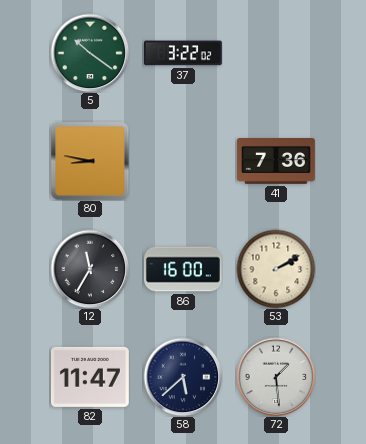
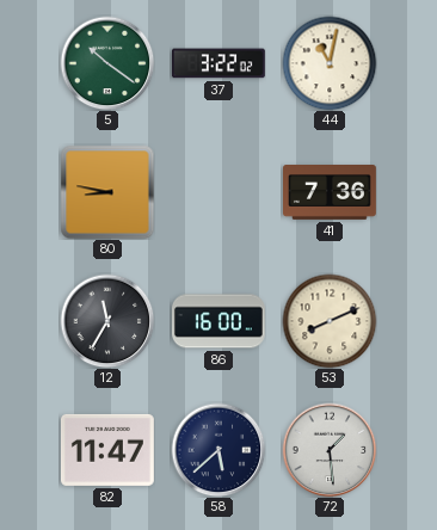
44: none -> 11:02
53: 2:10 -> 8:11
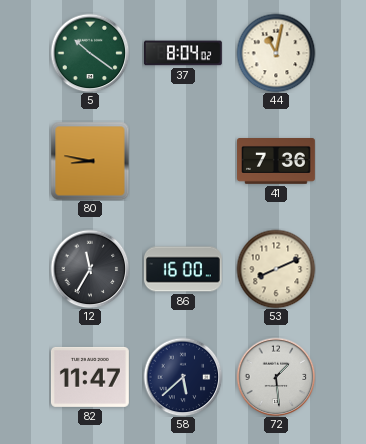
37: 3:22 -> 8:04
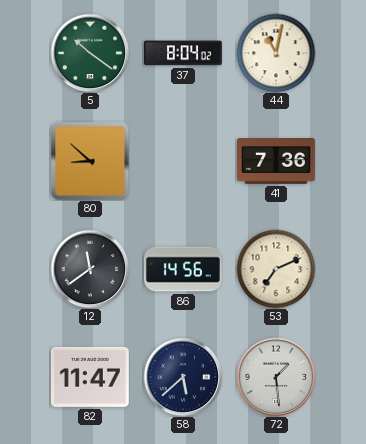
80: 8:47 -> 8:52
12: 11:35 -> 11:39
86: 16:00 -> 14:56
53: 8:11 -> 7:11
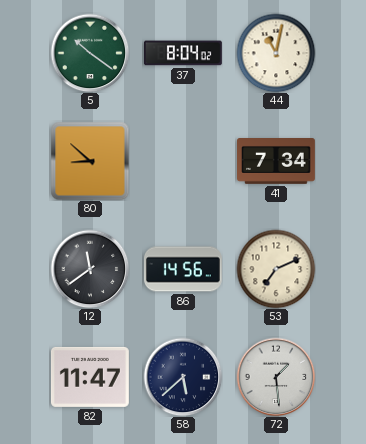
41: 7:36 -> 7:34
